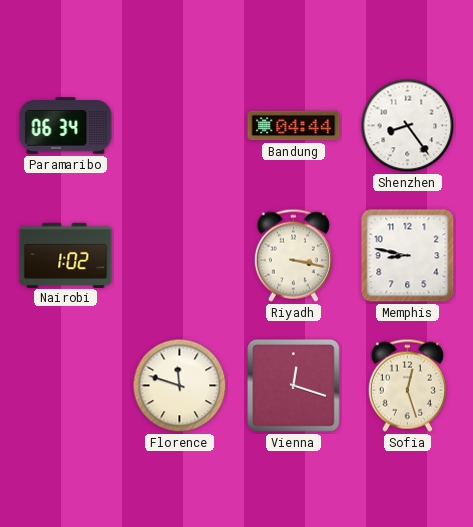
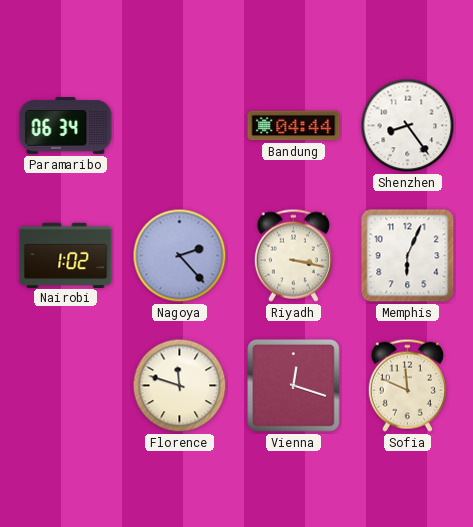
Nagoya: none -> 2:23
Memphis: 8:47 -> 6:04
Sofia: 12:27 -> 11:49
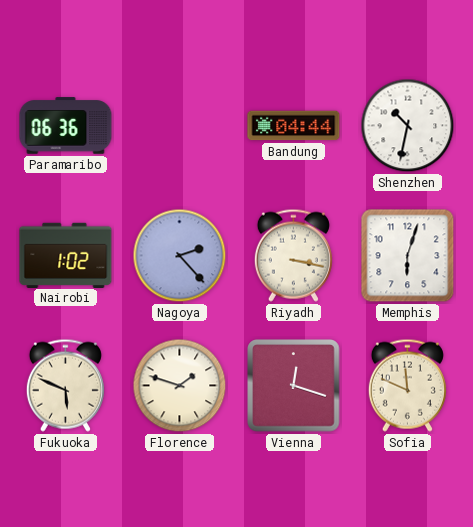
Paramaribo: 06:34 -> 06:36
Shenzhen: 8:24 -> 10:32
Memphis: 6:04 -> 6:03
Fukuoka: none -> 5:49
Florence: 11:48 -> 1:48
